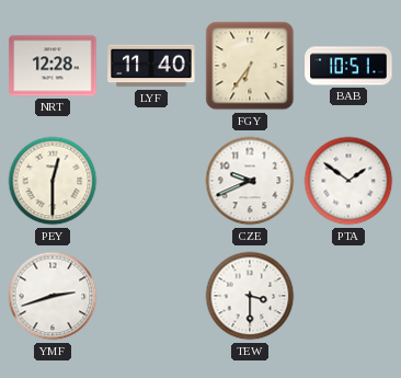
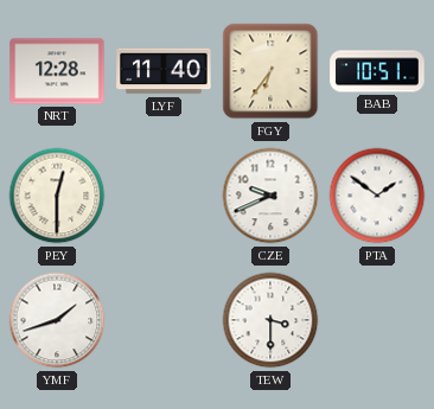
YMF: 2:42 -> 1:42
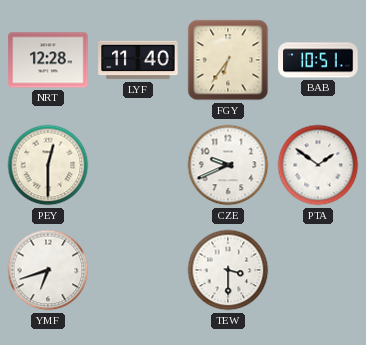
YMF: 1:42 -> 6:42
